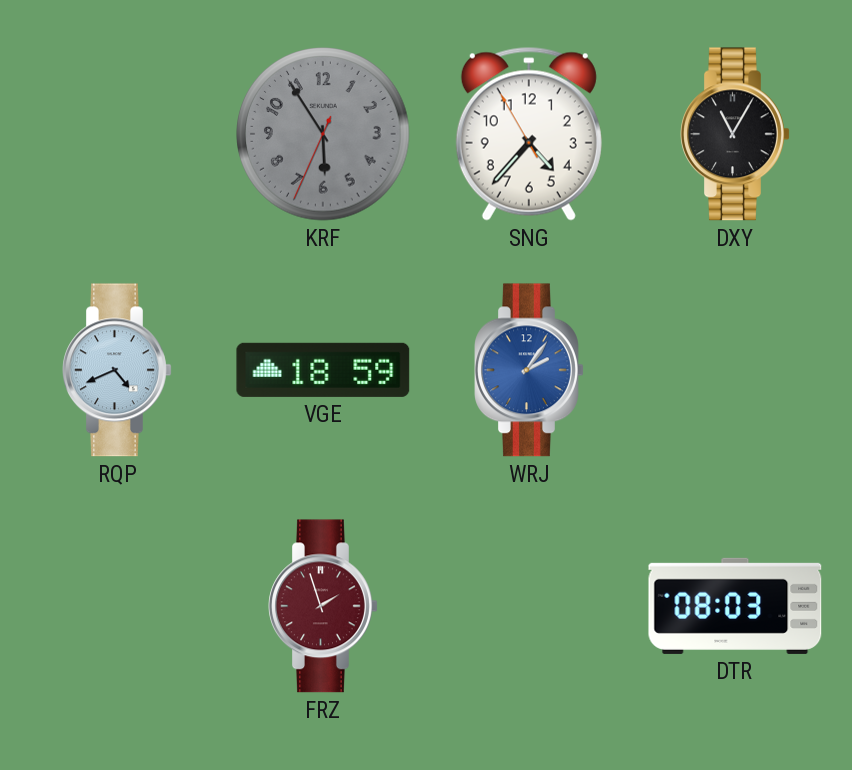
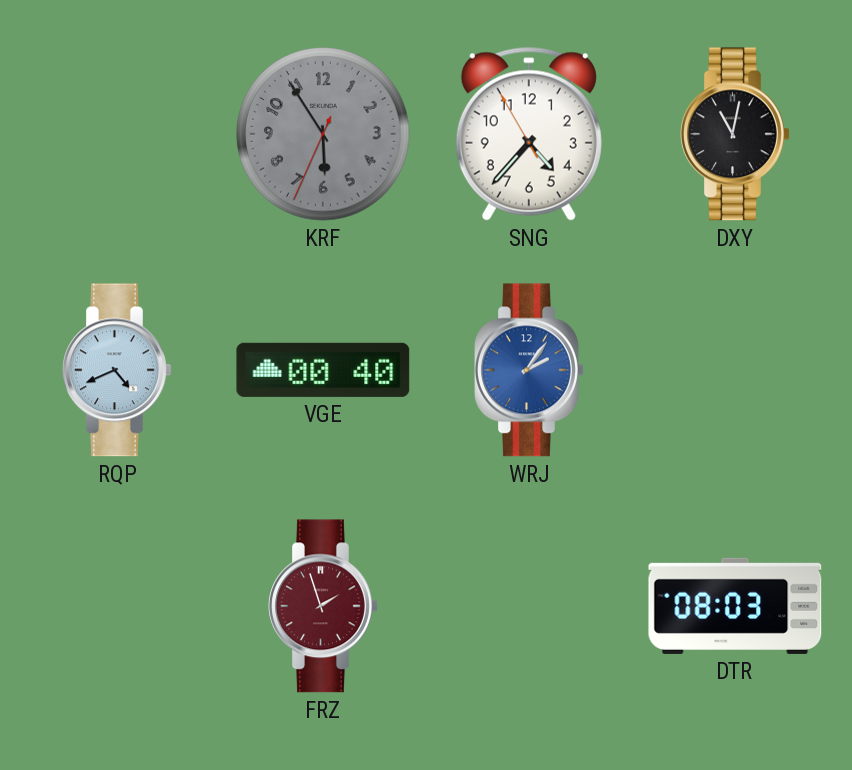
DXY: 11:05 -> 11:02
VGE: 18:59 -> 00:40
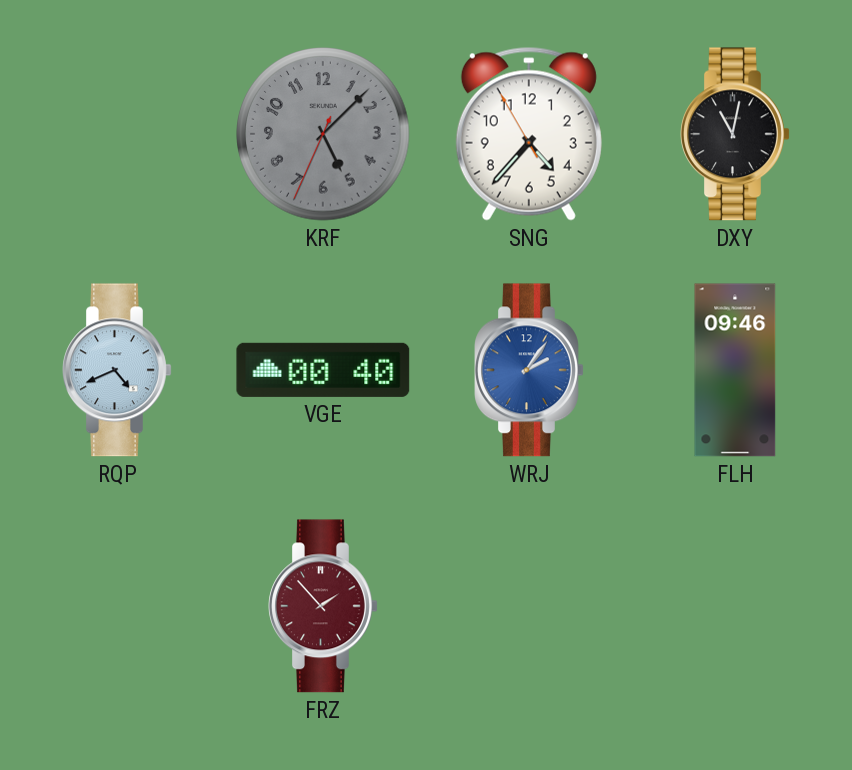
KRF: 5:54 -> 5:07
FLH: none -> 09:46
FRZ: 1:57 -> 1:53
DTR: 08:03 -> none
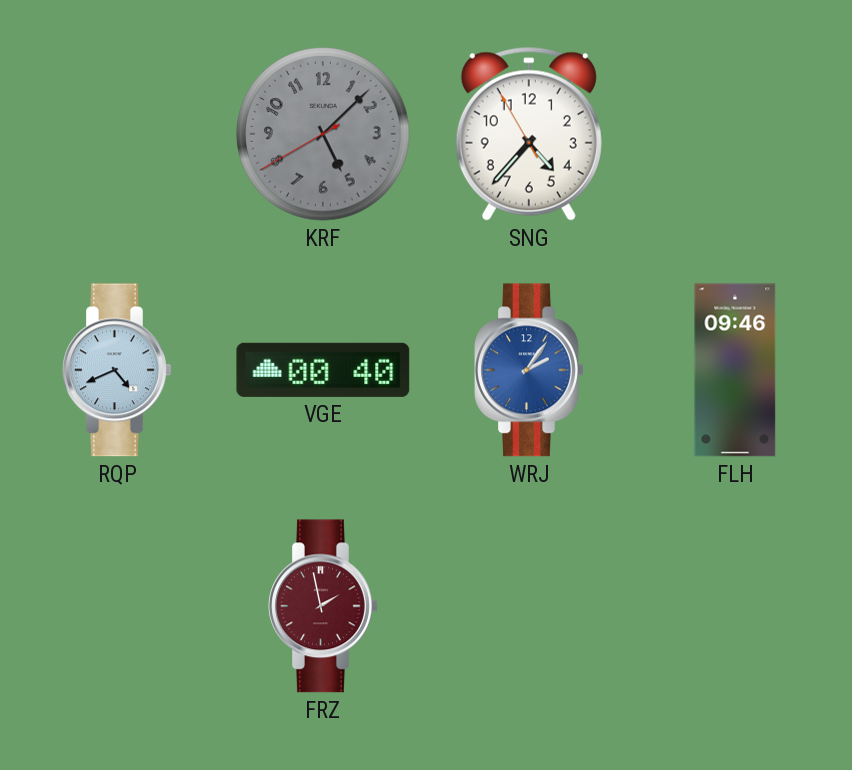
KRF: 5:07:34 -> 5:07:40
DXY: 11:02 -> none
FRZ: 1:53 -> 1:58
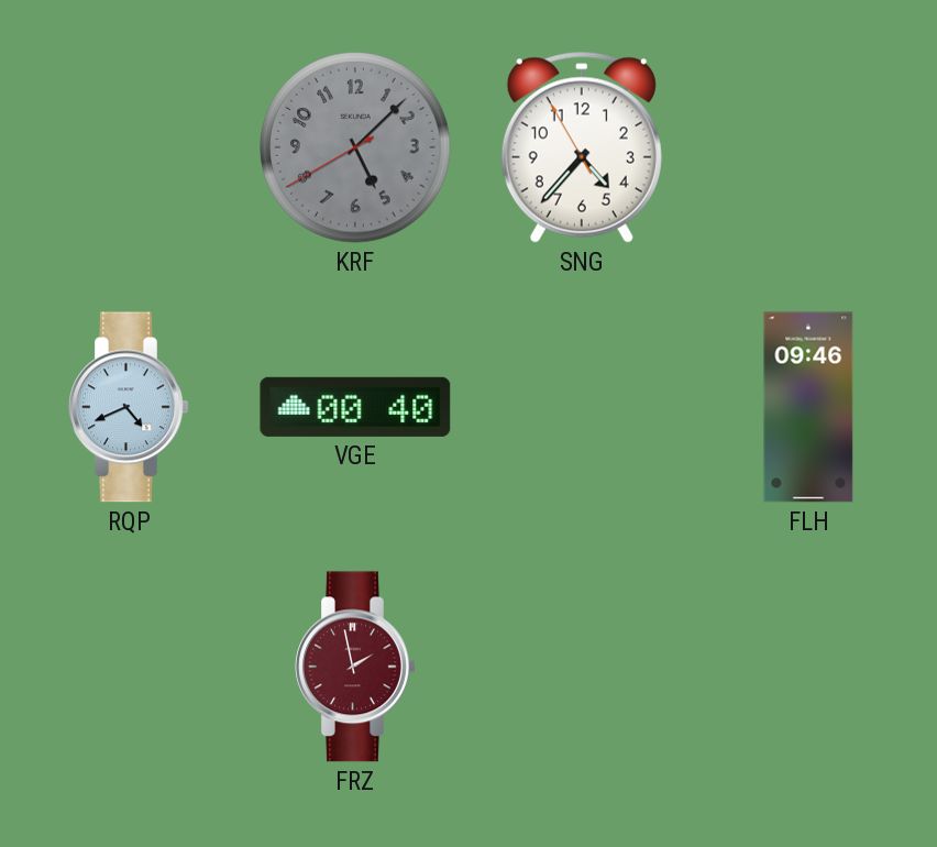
WRJ: 2:06 -> none
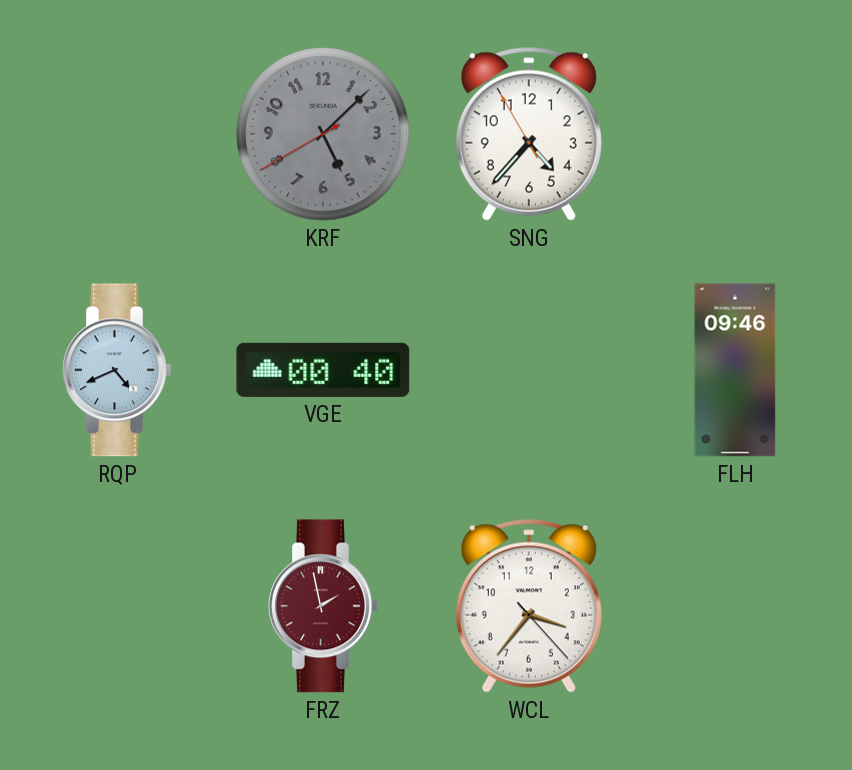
WCL: none -> 3:36
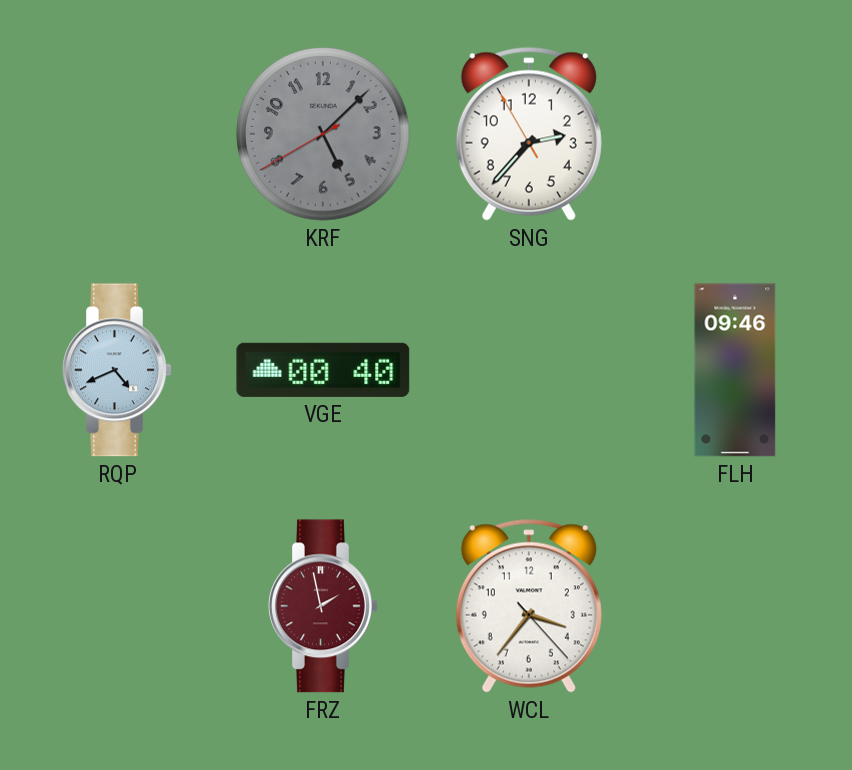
SNG: 4:36 -> 2:36
